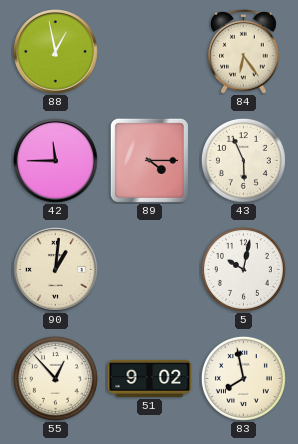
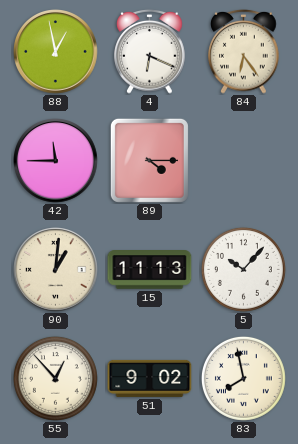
4: none -> 6:19
43: 5:56 -> none
15: none -> 11:13
5: 10:02 -> 10:07
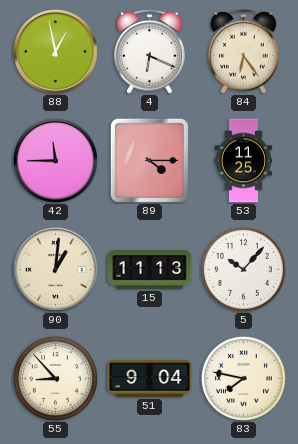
53: none -> 11:25
55: 12:53 -> 8:53
51: 9:02 -> 9:04
83: 7:58 -> 7:47
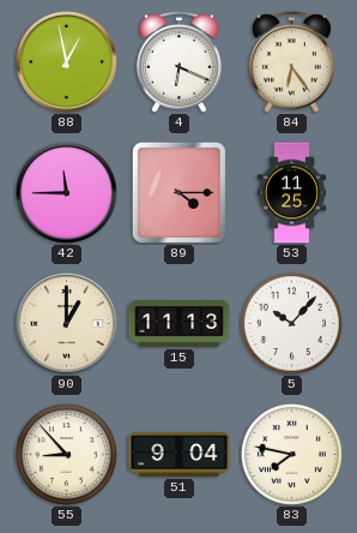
90: 1:01 -> 1:00
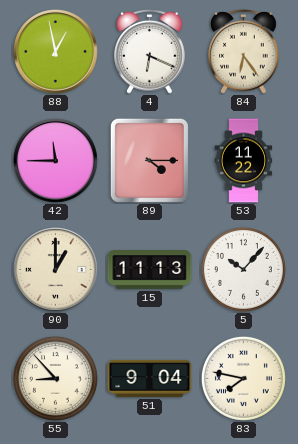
53: 11:25 -> 11:22
